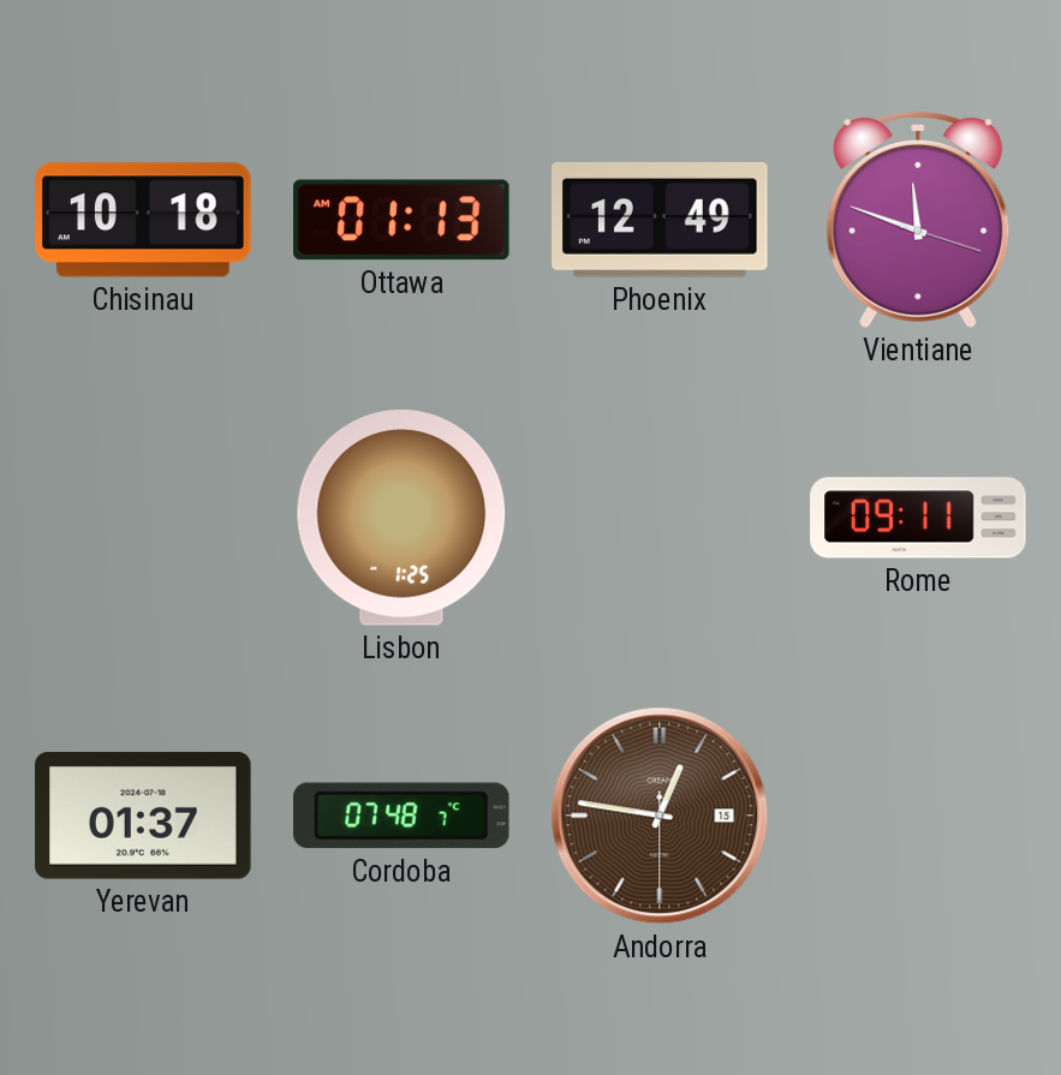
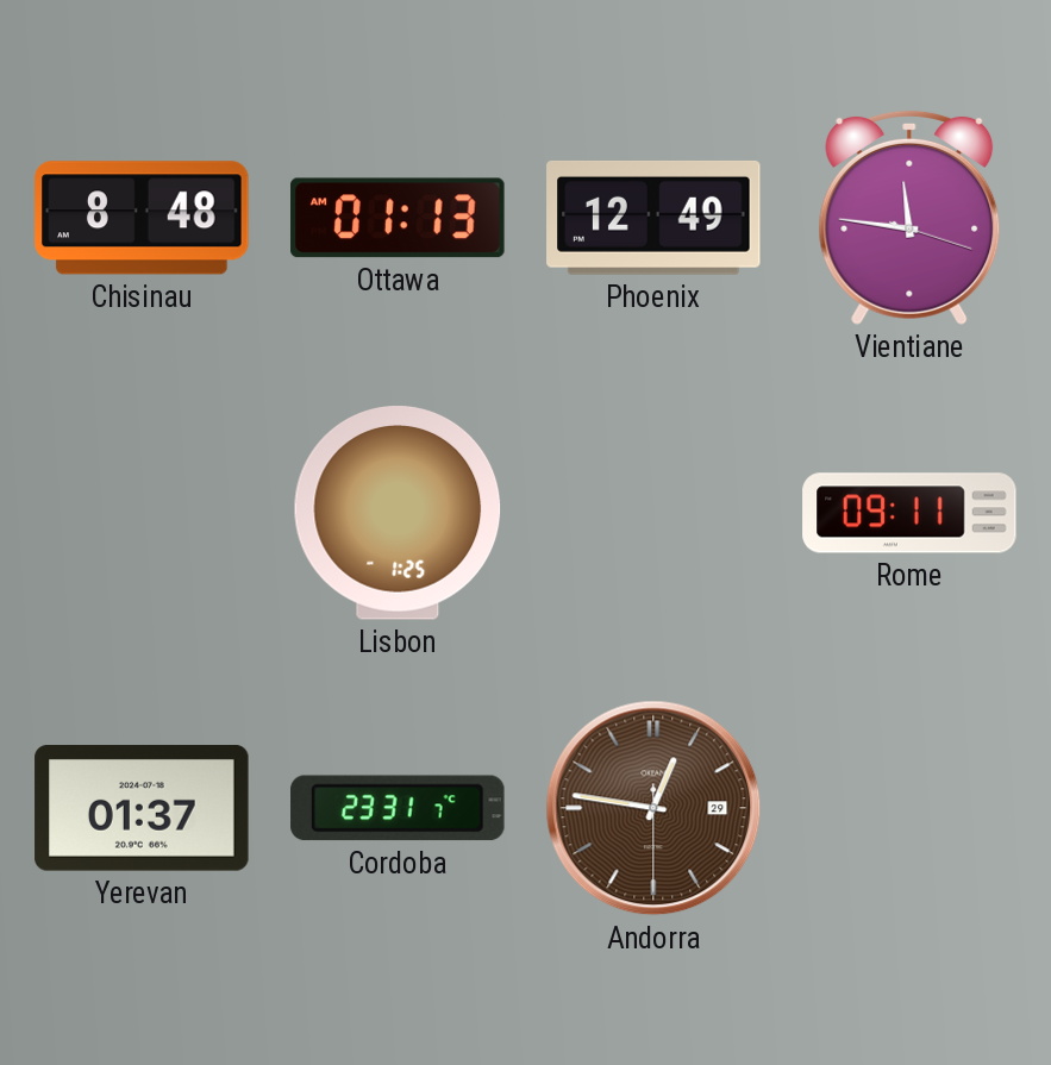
Chisinau: 10:18 -> 8:48
Vientiane: 11:48 -> 11:46
Cordoba: 07:48 -> 23:31
Andorra date: 15 -> 29
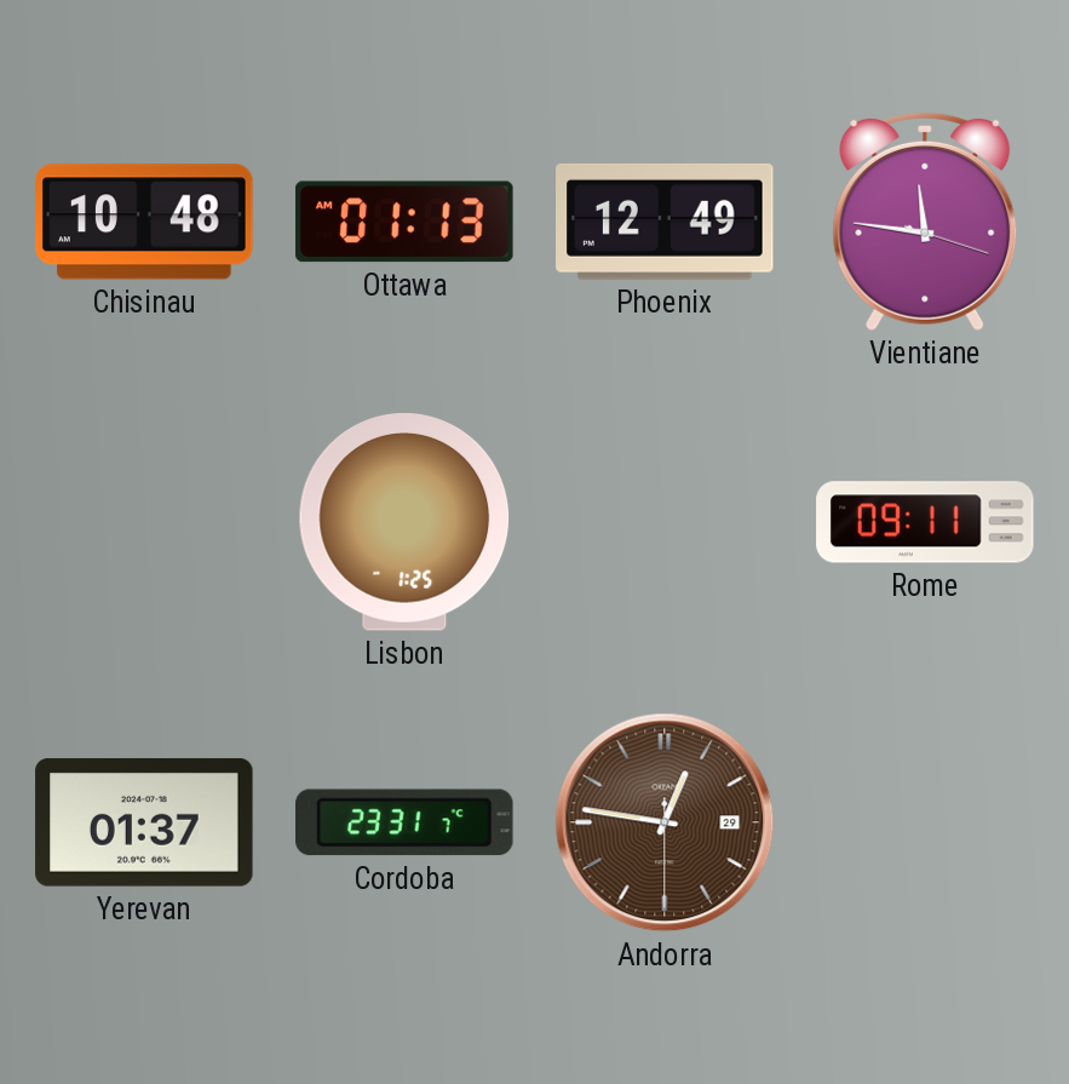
Chisinau: 8:48 -> 10:48
